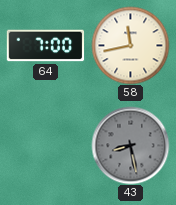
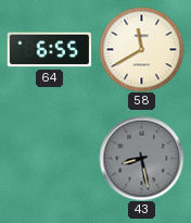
64: 7:00 -> 6:55
58: 11:43 -> 11:40
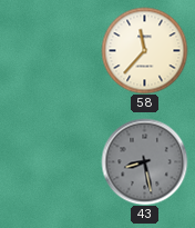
64: 6:55 -> none
58: 11:40 -> 11:37
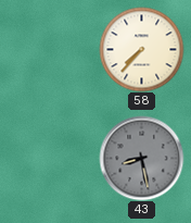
58: 11:37 -> 7:37
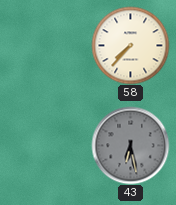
43: 8:28 -> 6:28
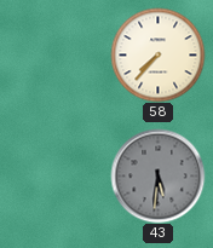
43: 6:28 -> 5:31
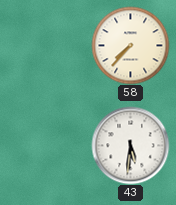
43 dial: grey -> white
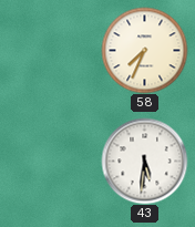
58: 7:37 -> 7:34
